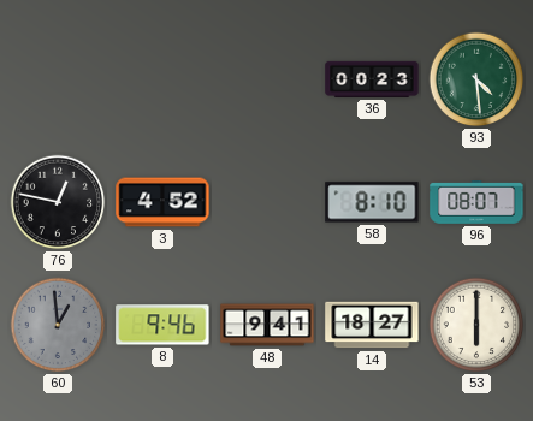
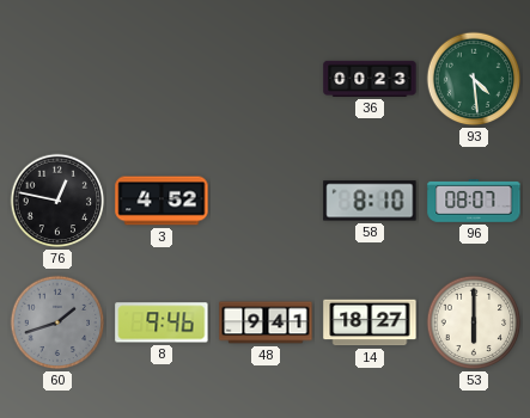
60: 12:59 -> 1:42
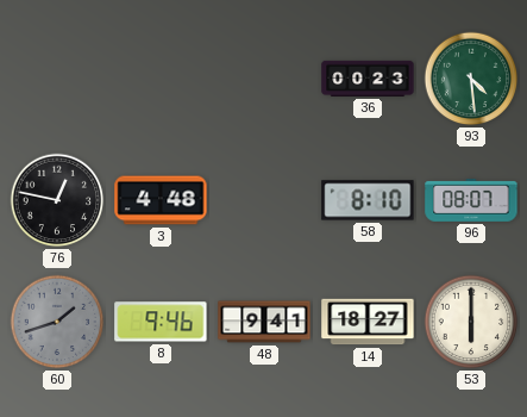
3: 4:52 -> 4:48
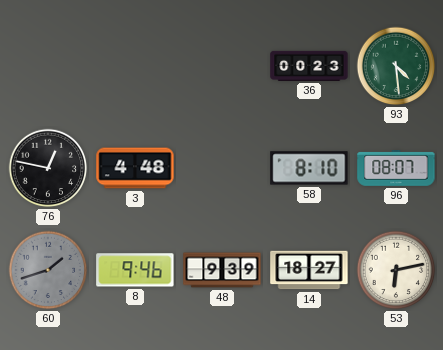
48: 9:41 -> 9:39
53: 6:00 -> 6:13
